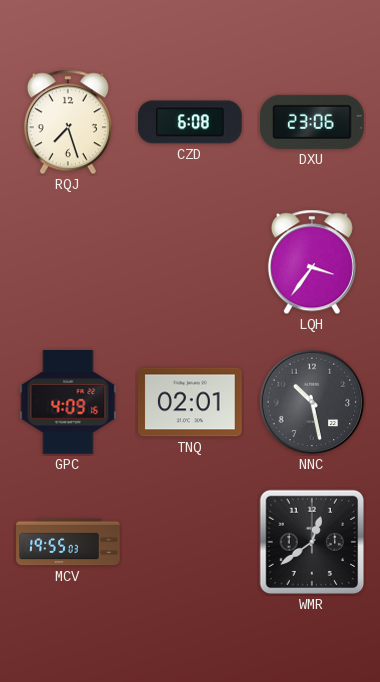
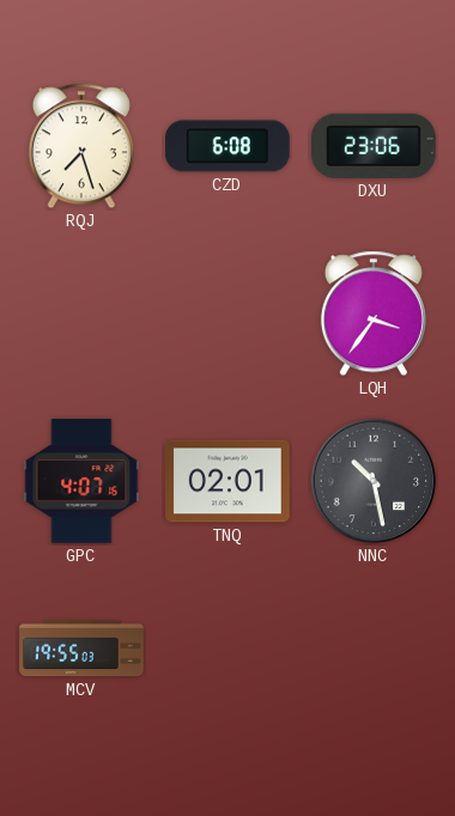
GPC: 4:09 -> 4:07
WMR: 12:39 -> none
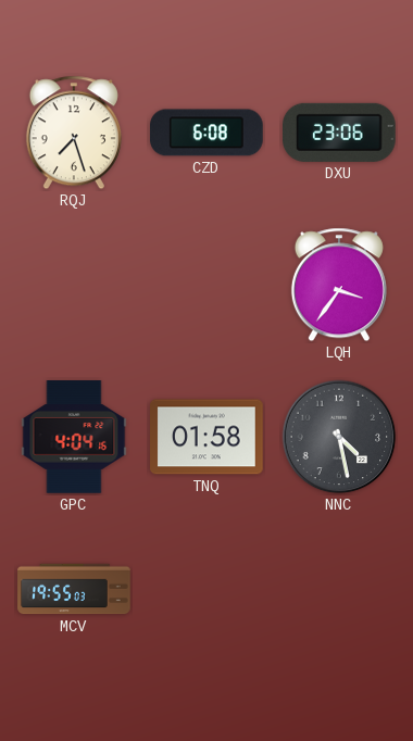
GPC: 4:07 -> 4:04
TNQ: 02:01 -> 01:58
NNC: 10:28 -> 4:28
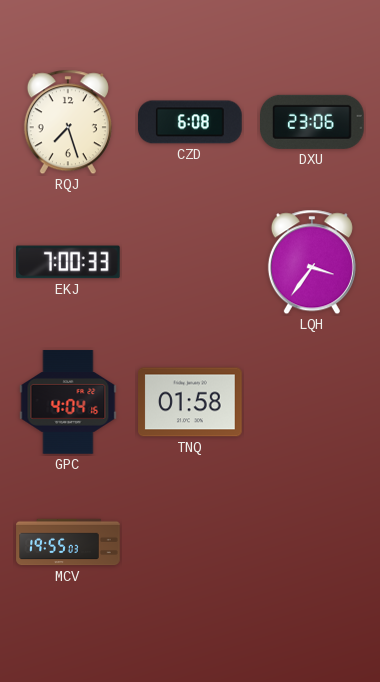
EKJ: none -> 7:00
NNC: 4:28 -> none
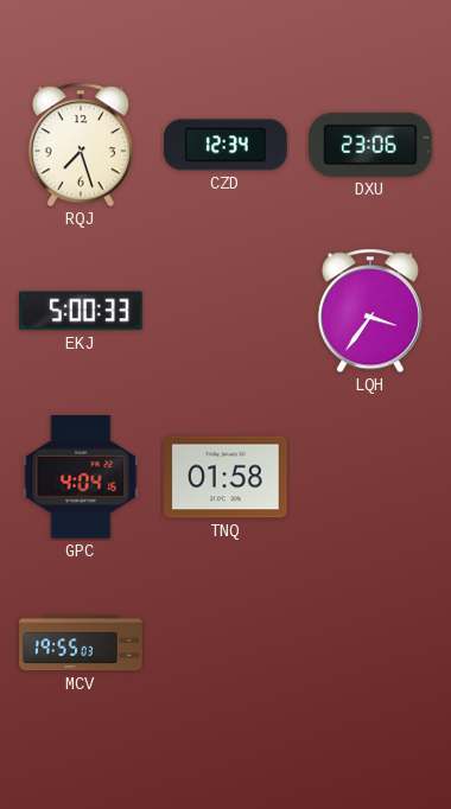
CZD: 6:08 -> 12:34
EKJ: 7:00 -> 5:00
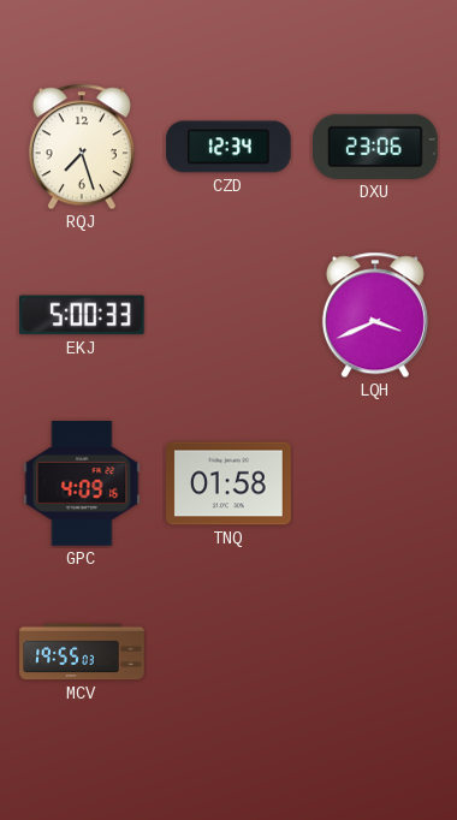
LQH: 3:36 -> 3:41
GPC: 4:04 -> 4:09
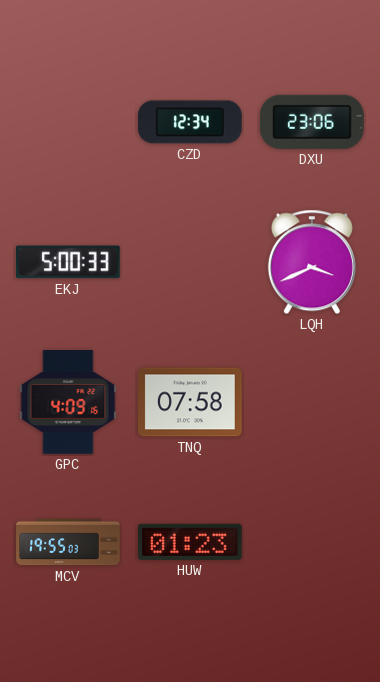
RQJ: 7:27 -> none
TNQ: 01:58 -> 07:58
HUW: none -> 01:23
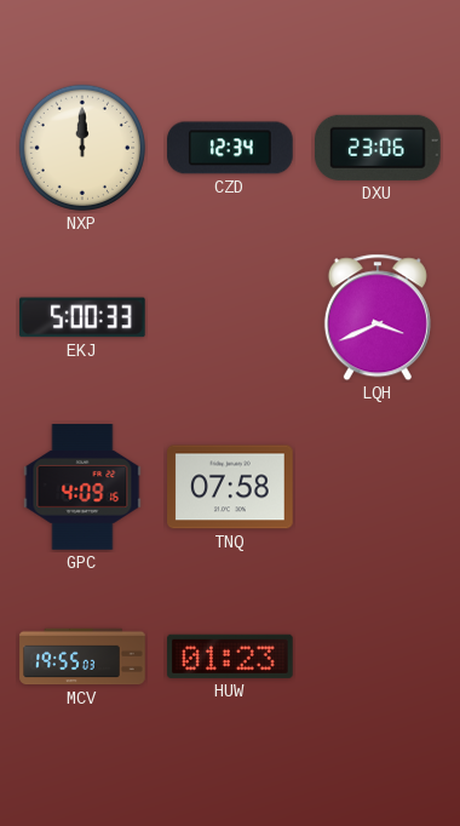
NXP: none -> 12:00
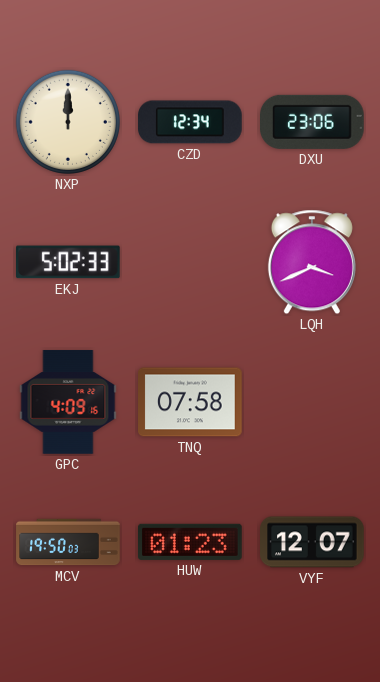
EKJ: 5:00 -> 5:02
MCV: 19:55 -> 19:50
VYF: none -> 12:07
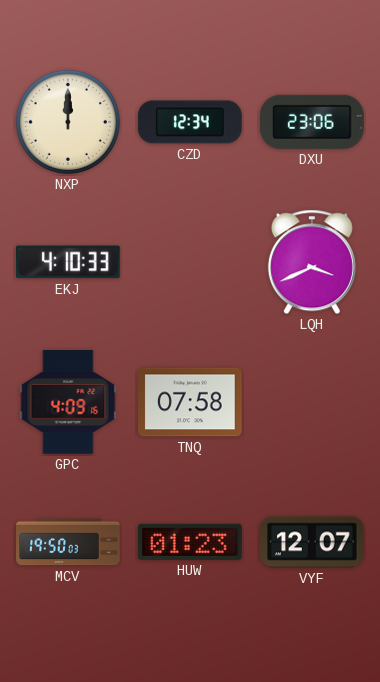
EKJ: 5:02 -> 4:10
